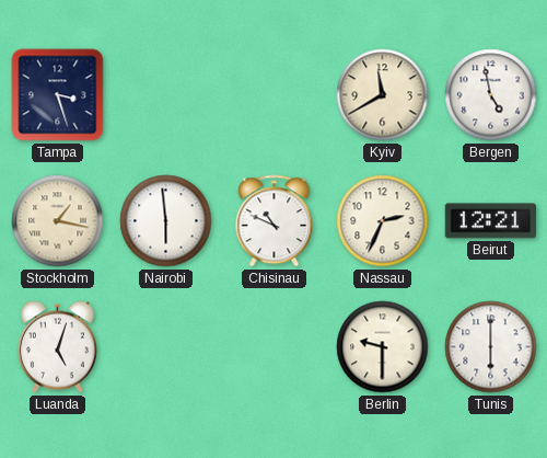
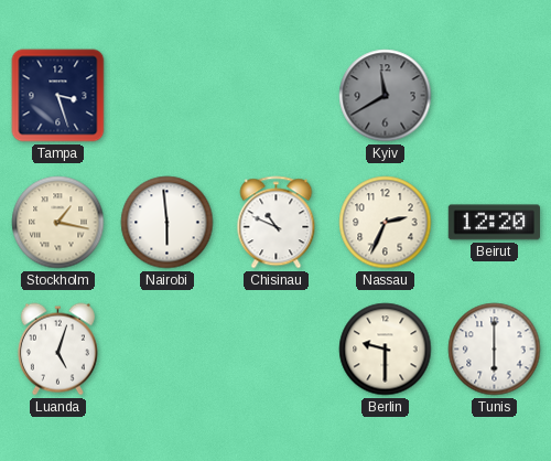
Kyiv dial: cream -> grey
Bergen: 4:58 -> none
Beirut: 12:21 -> 12:20
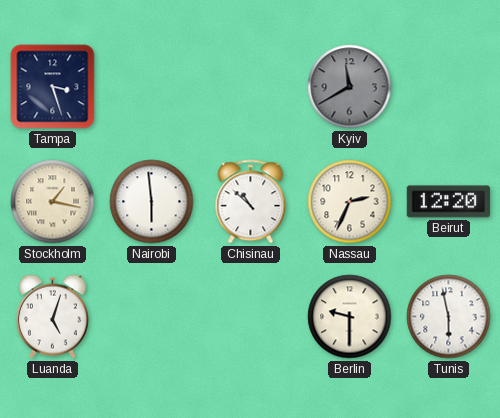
Chisinau: 10:49 -> 10:52
Tunis: 6:00 -> 5:58
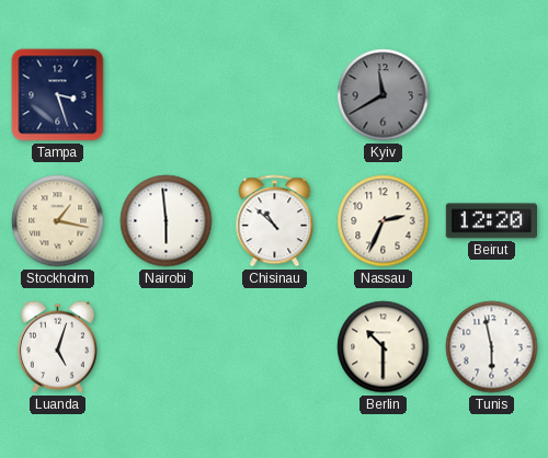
Berlin: 9:30 -> 10:30
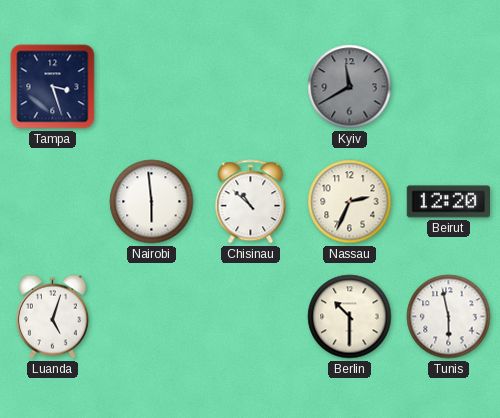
Stockholm: 1:17 -> none
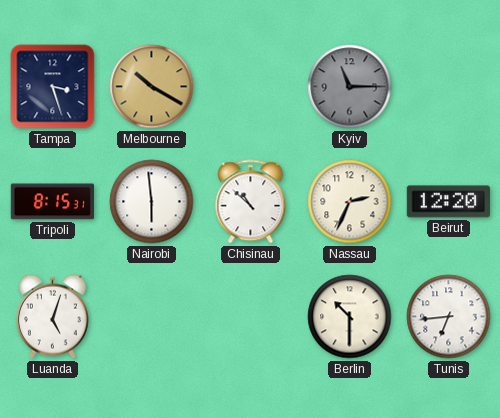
Melbourne: none -> 10:20
Kyiv: 11:40 -> 11:15
Tripoli: none -> 8:15
Tunis: 5:58 -> 6:44
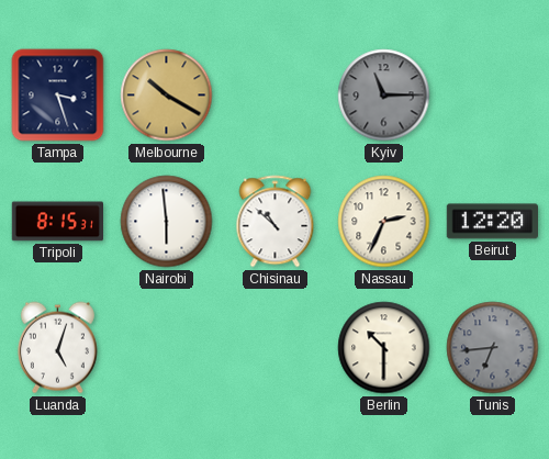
Tunis dial: white -> grey
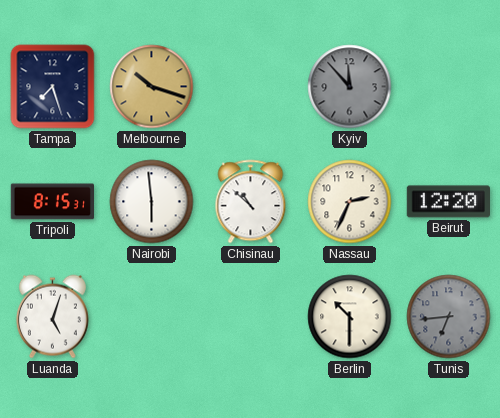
Tampa: 3:27 -> 7:27
Melbourne: 10:20 -> 10:18
Kyiv: 11:15 -> 11:53
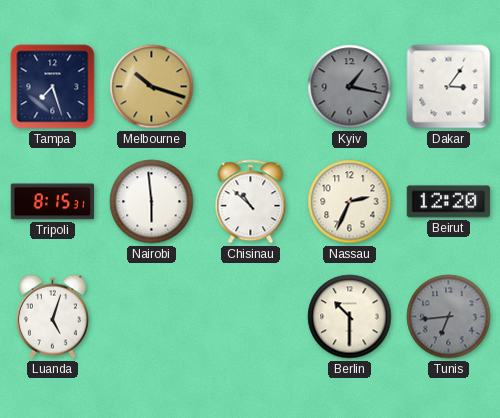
Kyiv: 11:53 -> 1:17
Dakar: none -> 3:06
